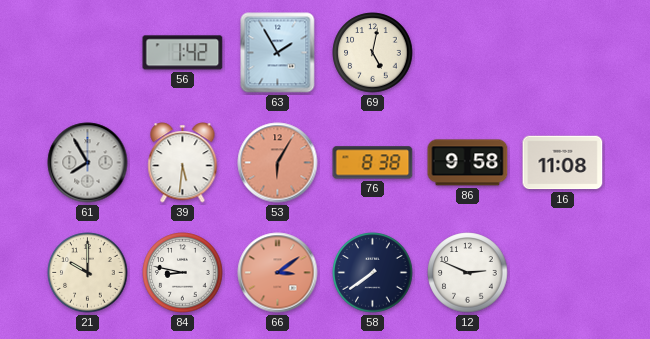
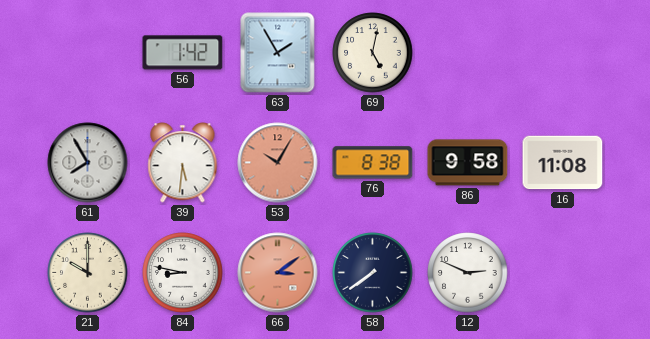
53: 6:05 -> 10:05
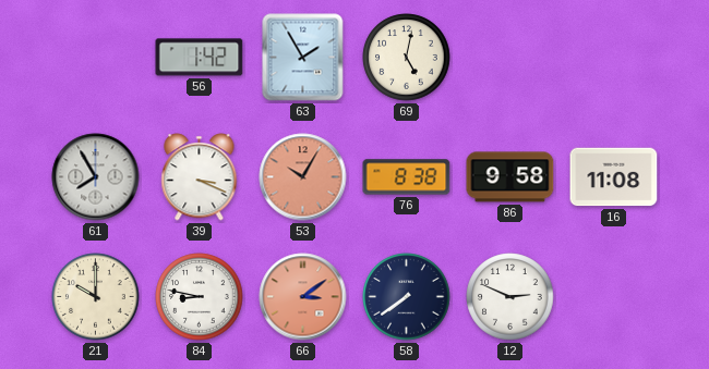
39: 5:31 -> 3:19
